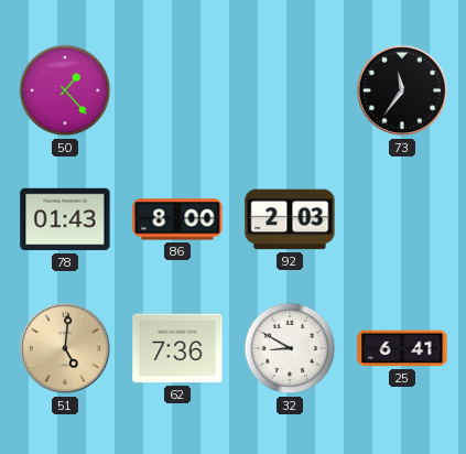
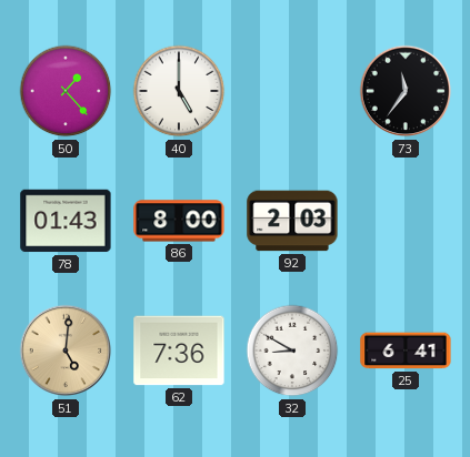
40: none -> 5:00
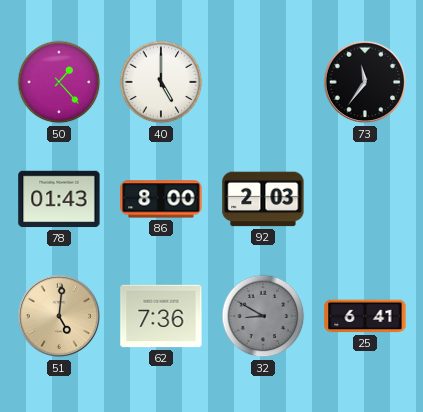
32 dial: white -> grey
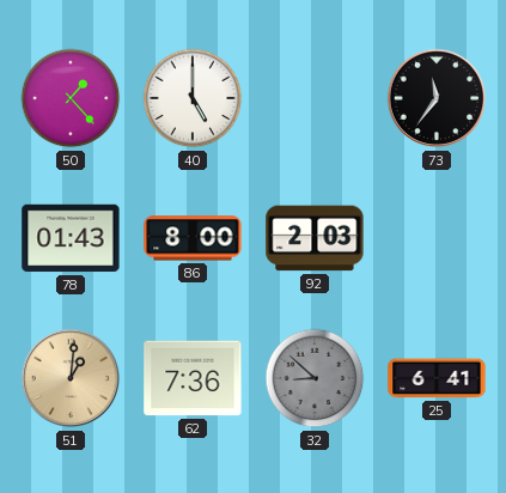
51: 5:01 -> 1:01
32: 8:50 -> 8:52
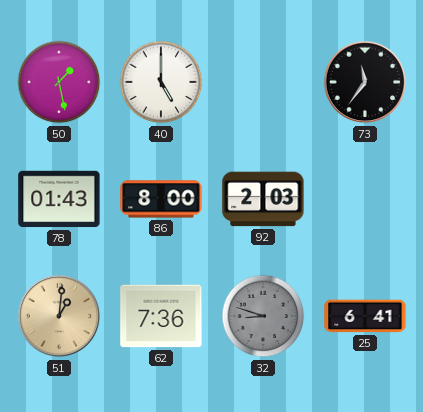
50: 1:23 -> 1:28
32: 8:52 -> 8:48
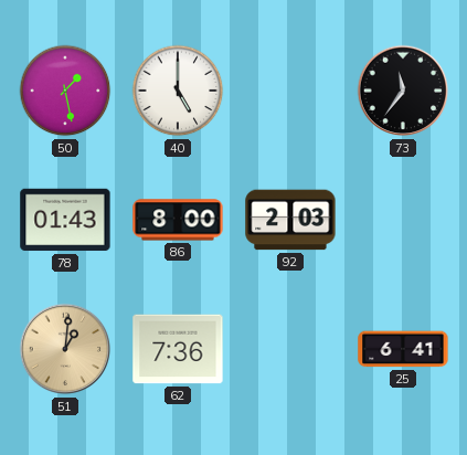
32: 8:48 -> none
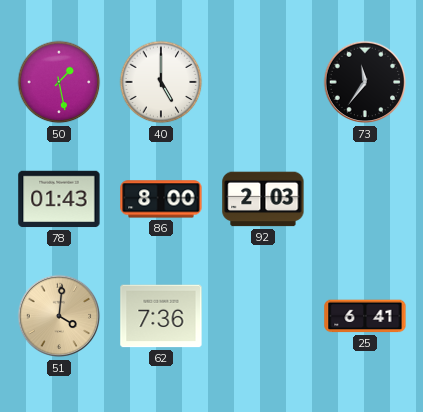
51: 1:01 -> 4:01
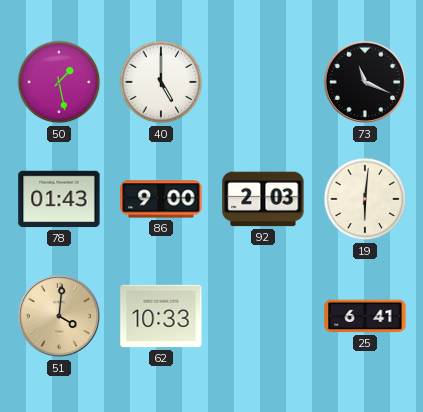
73: 11:36 -> 11:19
86: 8:00 -> 9:00
19: none -> 6:01
62: 7:36 -> 10:33
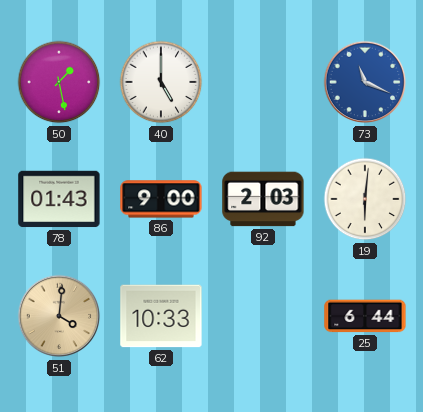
73 dial: black -> blue
25: 6:41 -> 6:44
